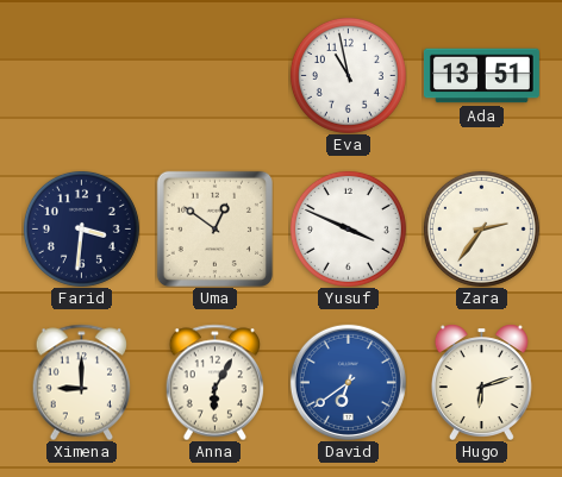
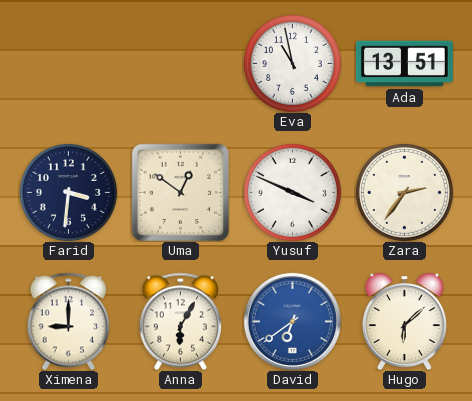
Hugo: 6:12 -> 6:08
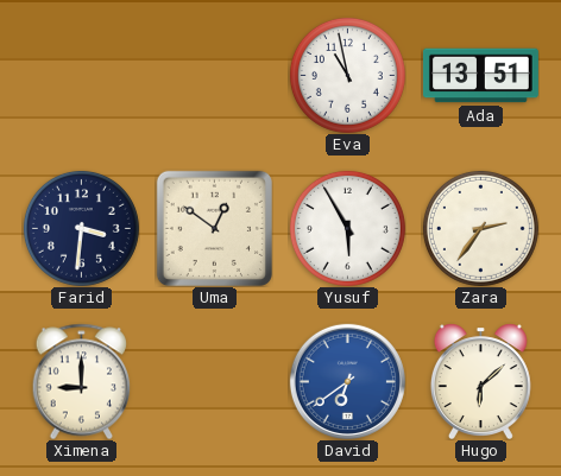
Yusuf: 3:49 -> 5:55
Anna: 6:05 -> none
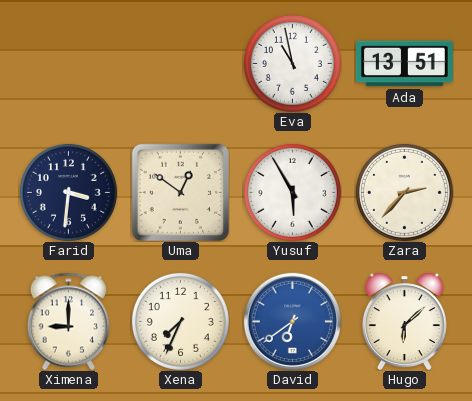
Zara: 2:36 -> 2:37
Xena: none -> 7:34
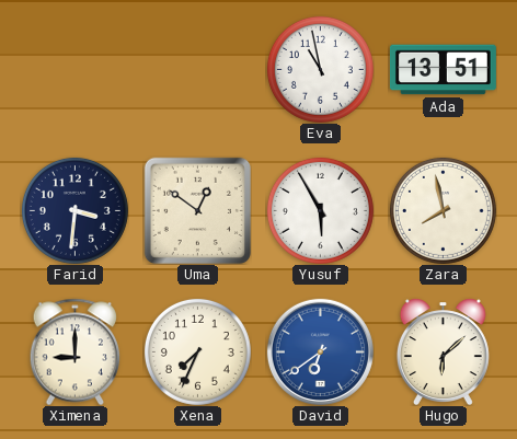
Zara: 2:37 -> 7:58
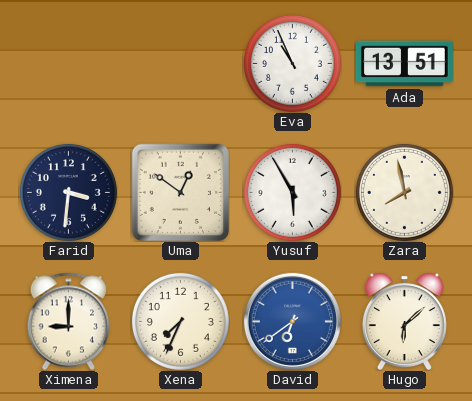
Eva: 10:58 -> 10:56
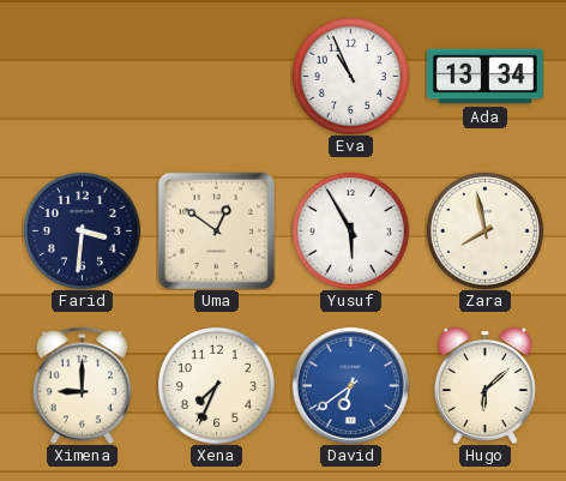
Ada: 13:51 -> 13:34
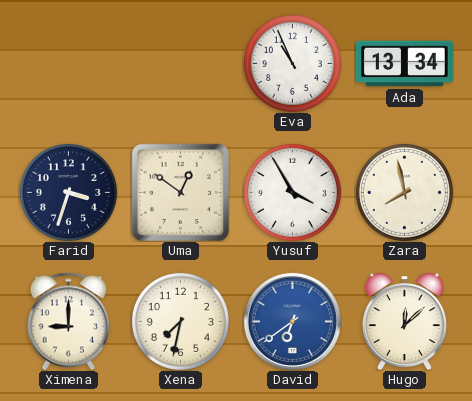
Farid: 3:31 -> 3:33
Yusuf: 5:55 -> 3:55
Xena: 7:34 -> 7:32
Hugo: 6:08 -> 12:08
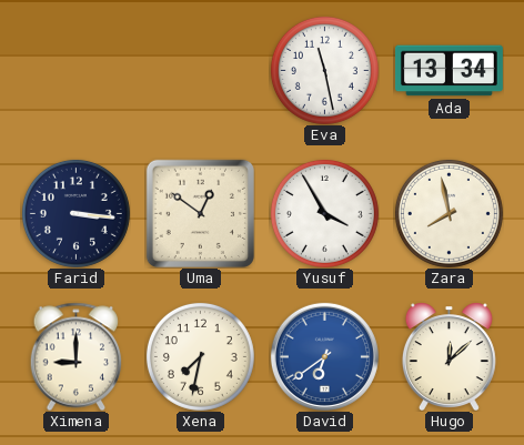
Eva: 10:56 -> 11:28
Farid: 3:33 -> 3:16
